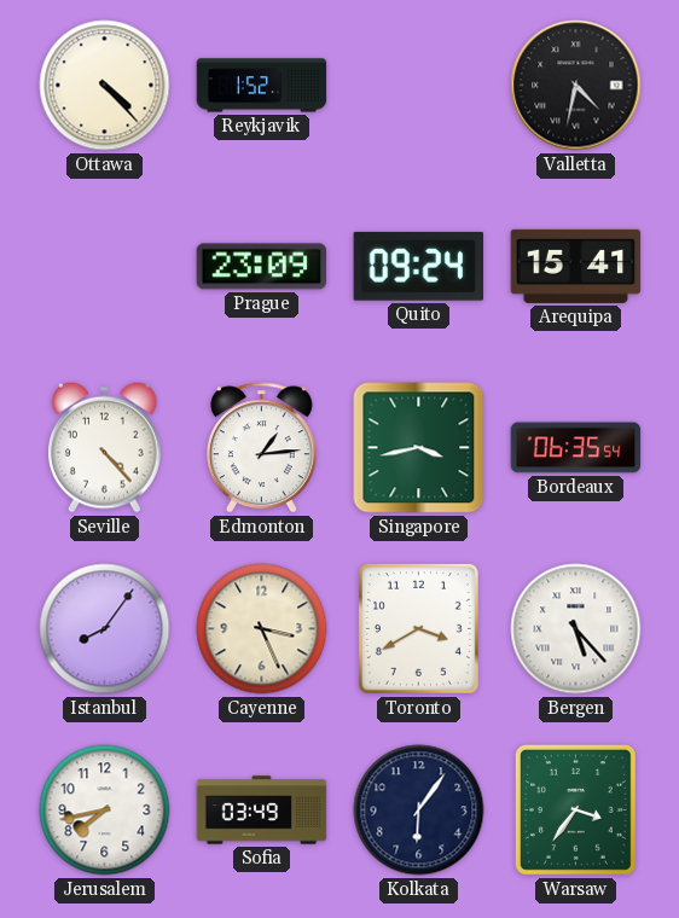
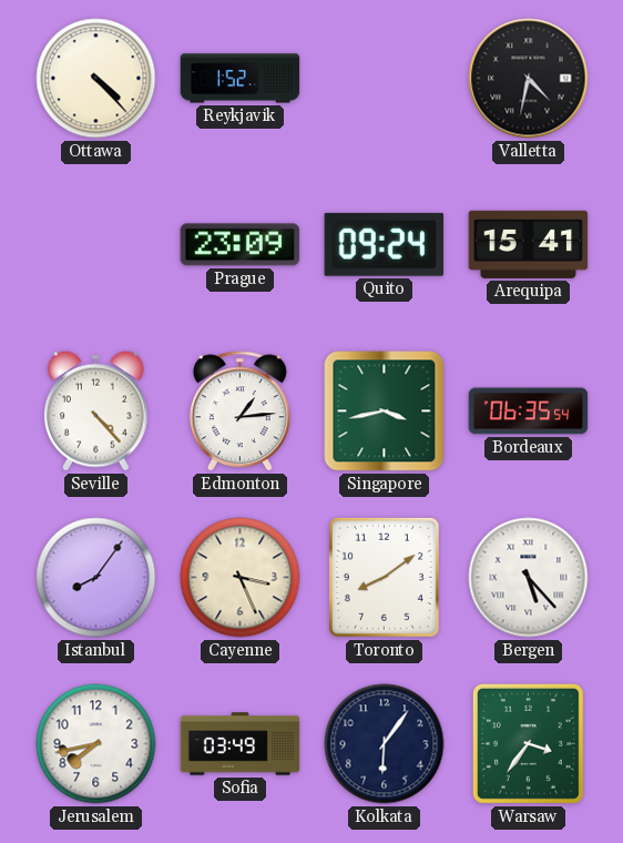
Toronto: 3:40 -> 8:09
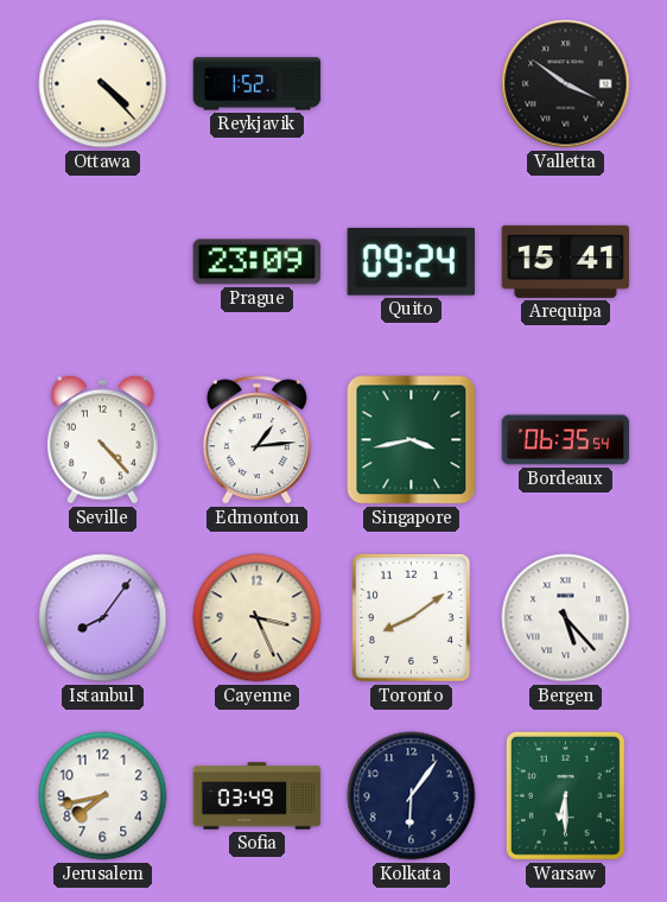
Valletta: 4:32 -> 3:51
Warsaw: 3:36 -> 6:30
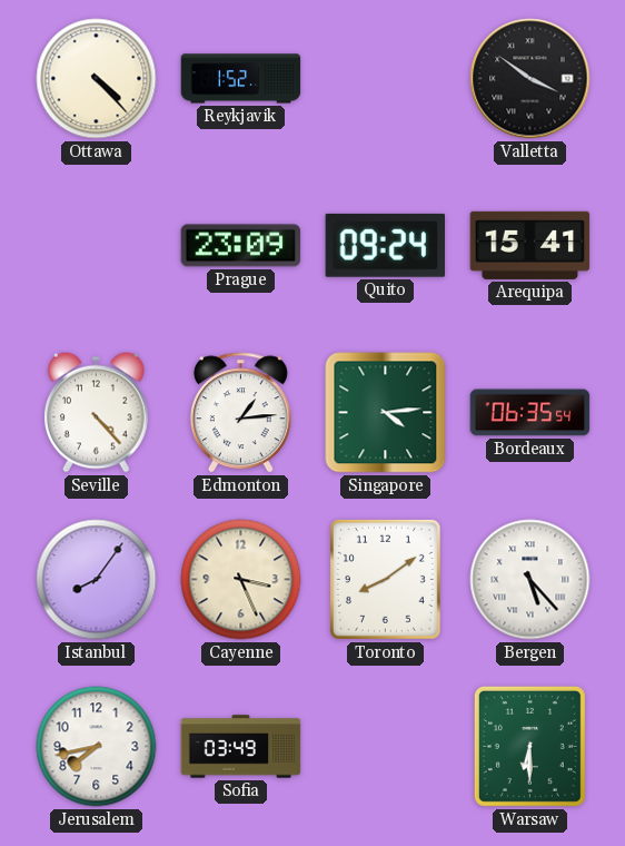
Singapore: 3:43 -> 4:14
Kolkata: 6:06 -> none
